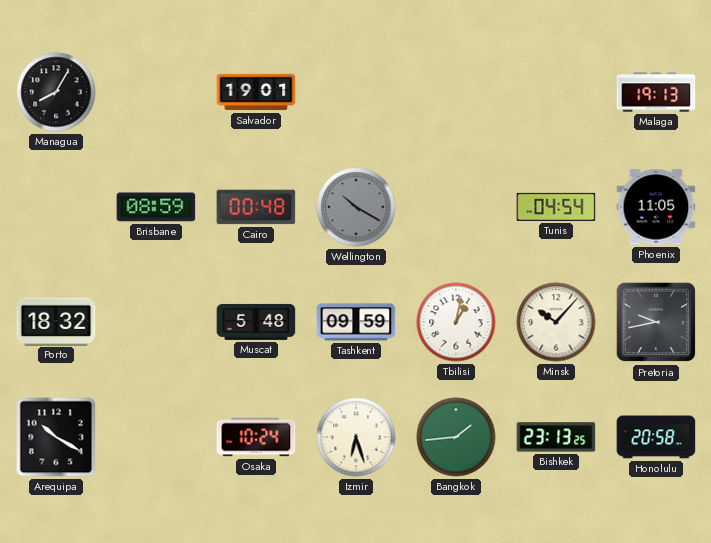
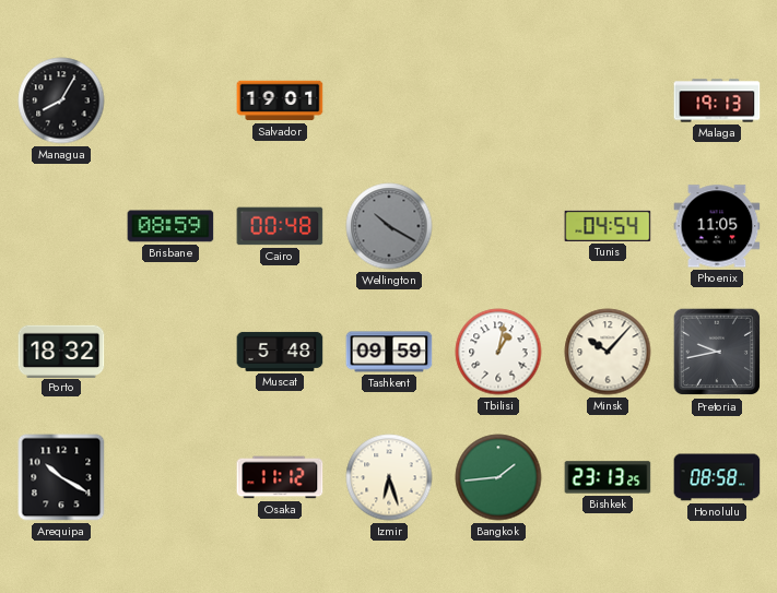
Osaka: 10:24 -> 11:12
Honolulu: 20:58 -> 08:58
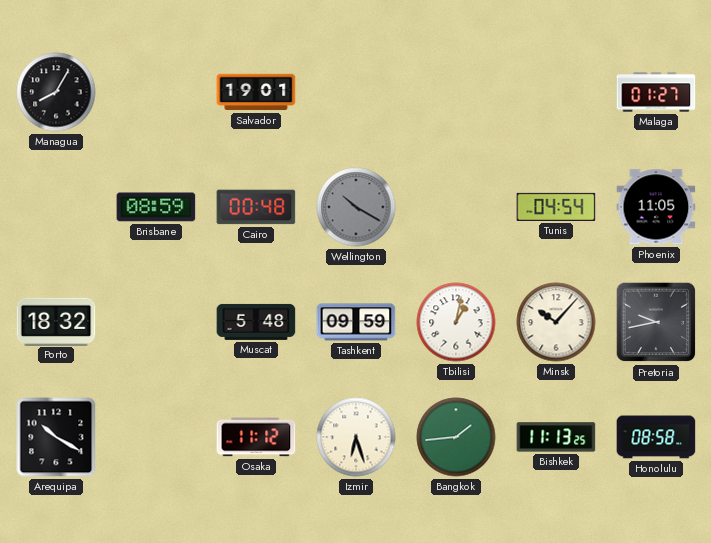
Malaga: 19:13 -> 01:27
Bishkek: 23:13 -> 11:13
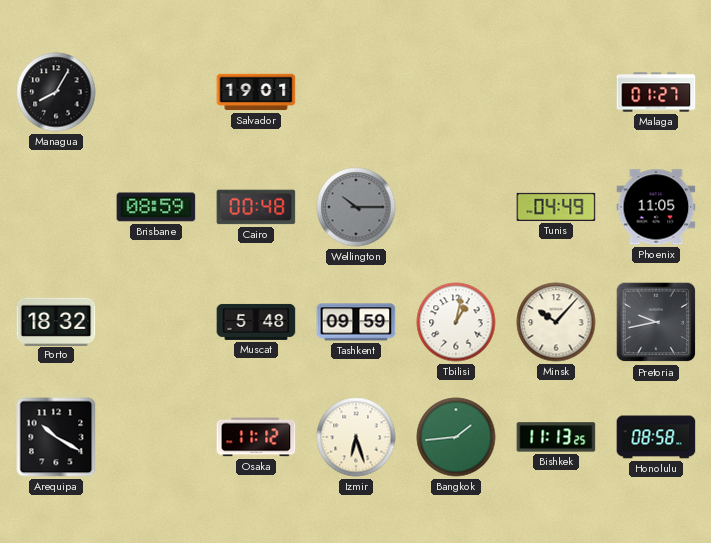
Wellington: 10:20 -> 10:15
Tunis: 04:54 -> 04:49
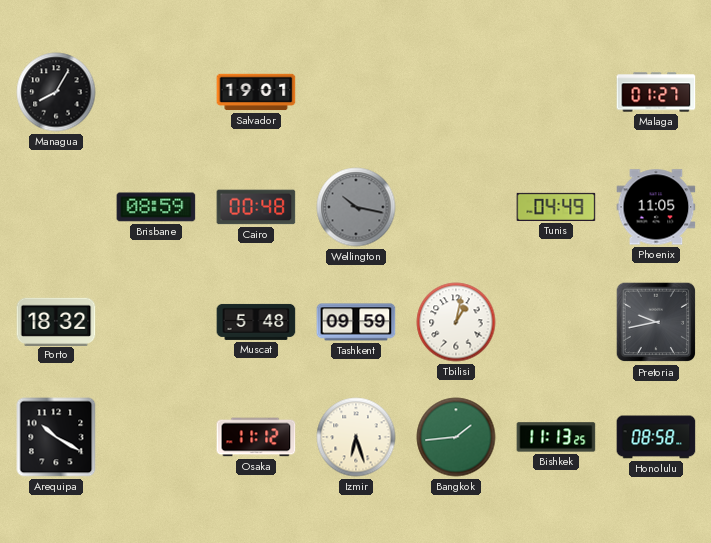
Wellington: 10:15 -> 10:17
Minsk: 10:07 -> none
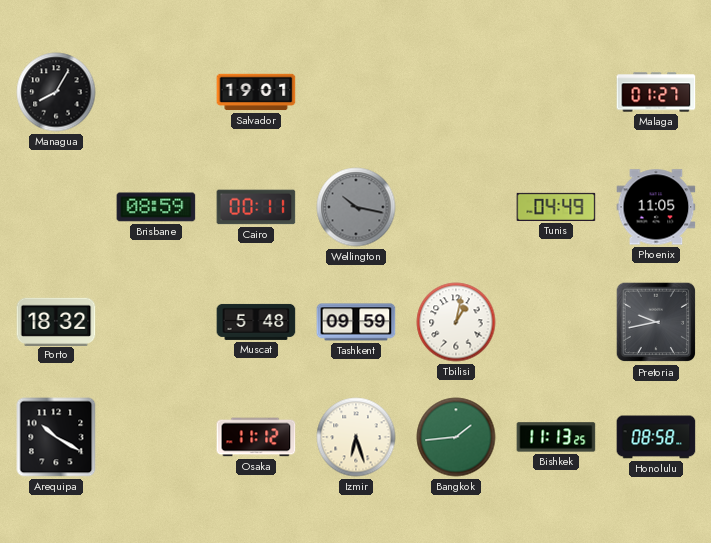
Cairo: 00:48 -> 00:11
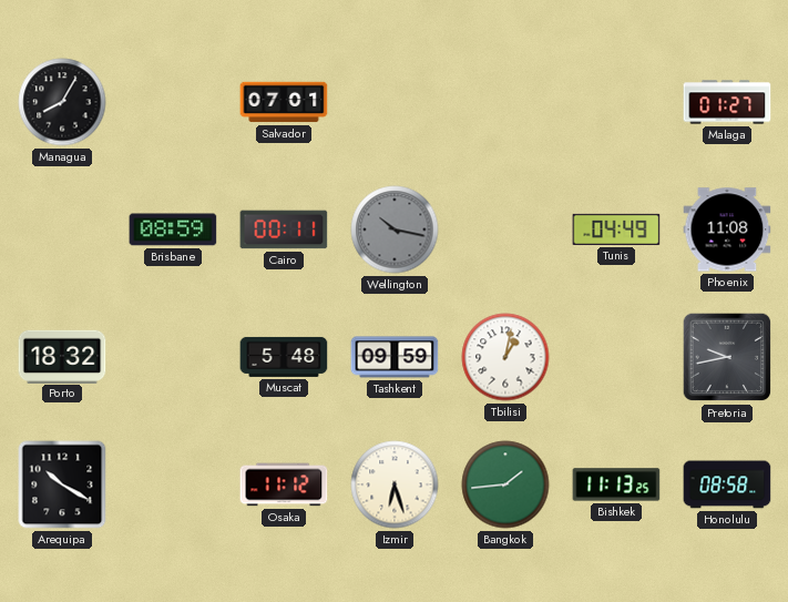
Salvador: 19:01 -> 07:01
Phoenix: 11:05 -> 11:08
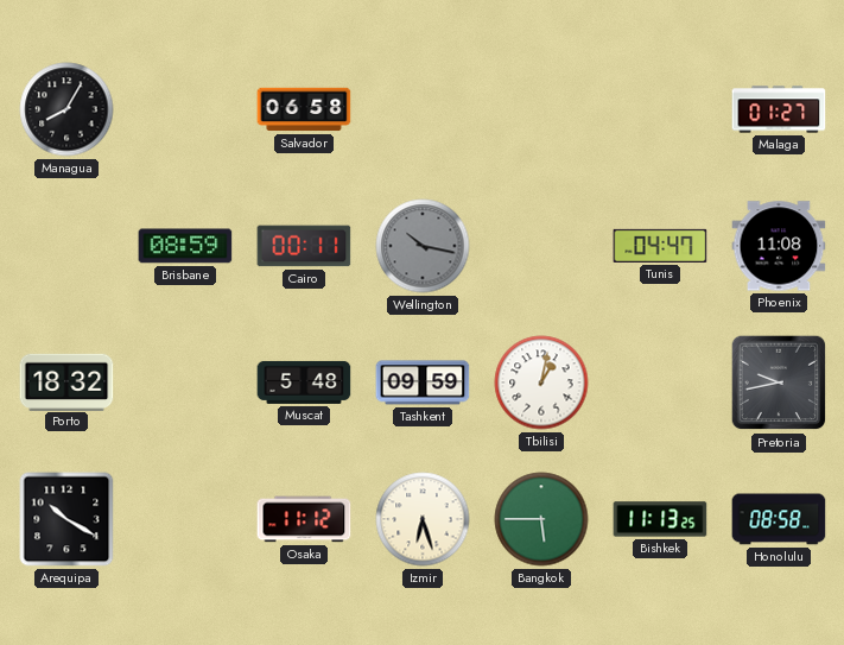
Salvador: 07:01 -> 06:58
Tunis: 04:49 -> 04:47
Bangkok: 1:44 -> 5:45
